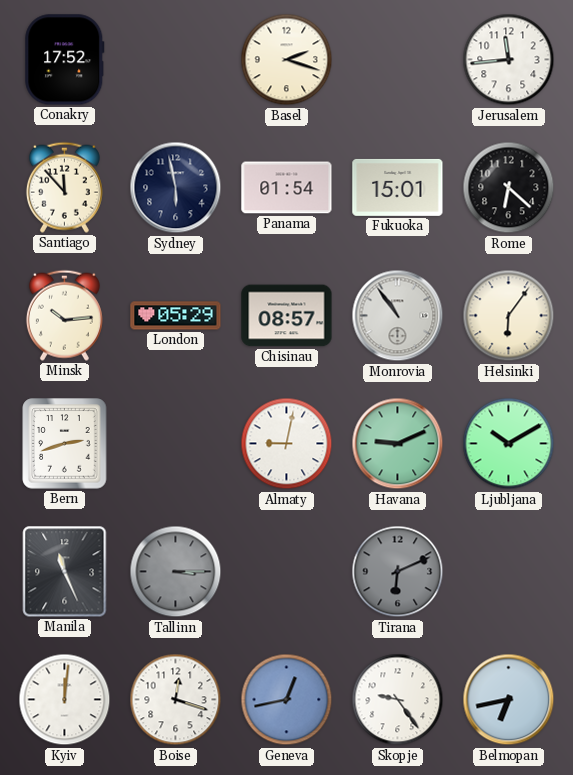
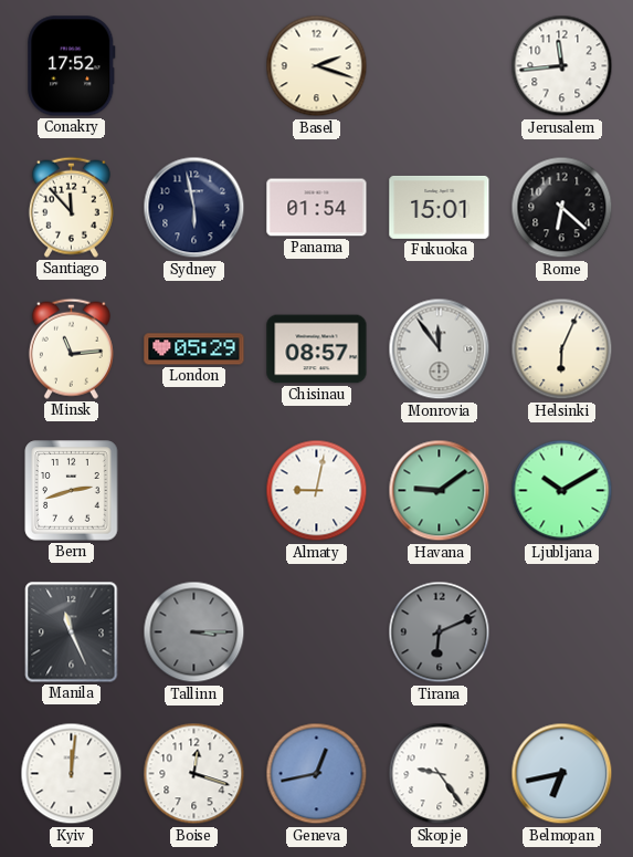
Minsk: 10:14 -> 11:14
Monrovia: 10:54 -> 11:54
Helsinki: 6:06 -> 6:04
Havana: 9:11 -> 9:09
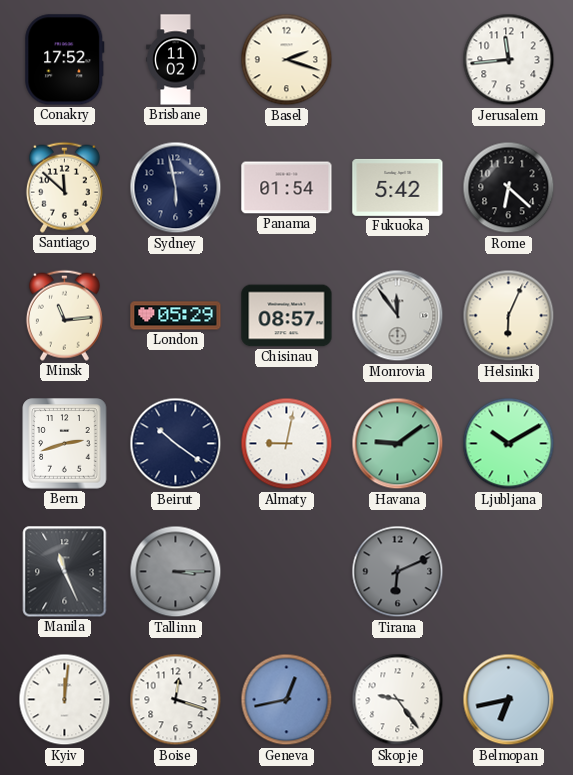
Brisbane: none -> 11:02
Santiago: 11:53 -> 11:52
Fukuoka: 15:01 -> 5:42
Beirut: none -> 10:21
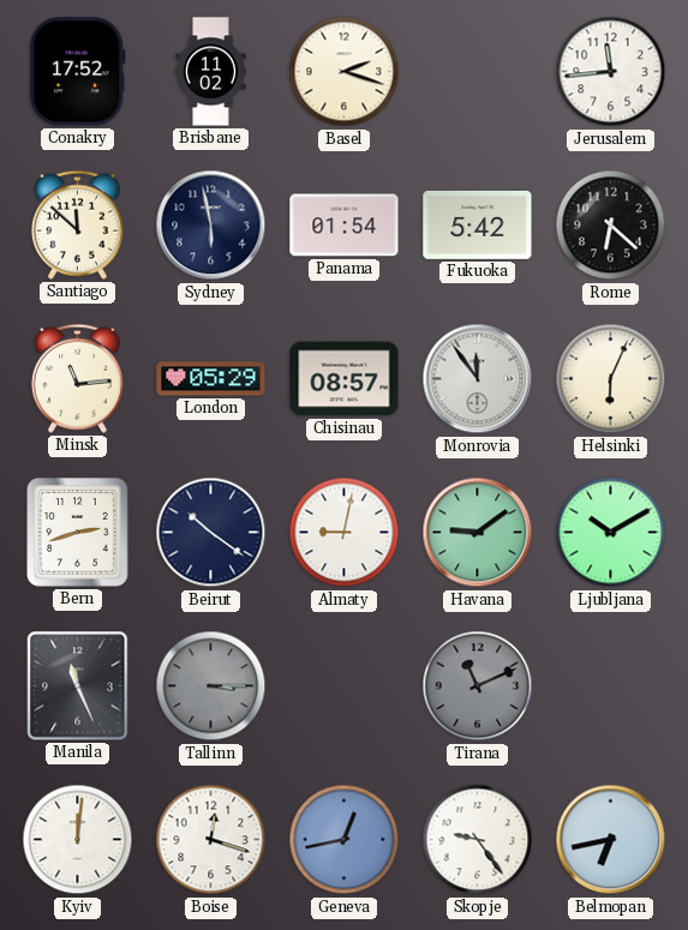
Tirana: 6:11 -> 11:11
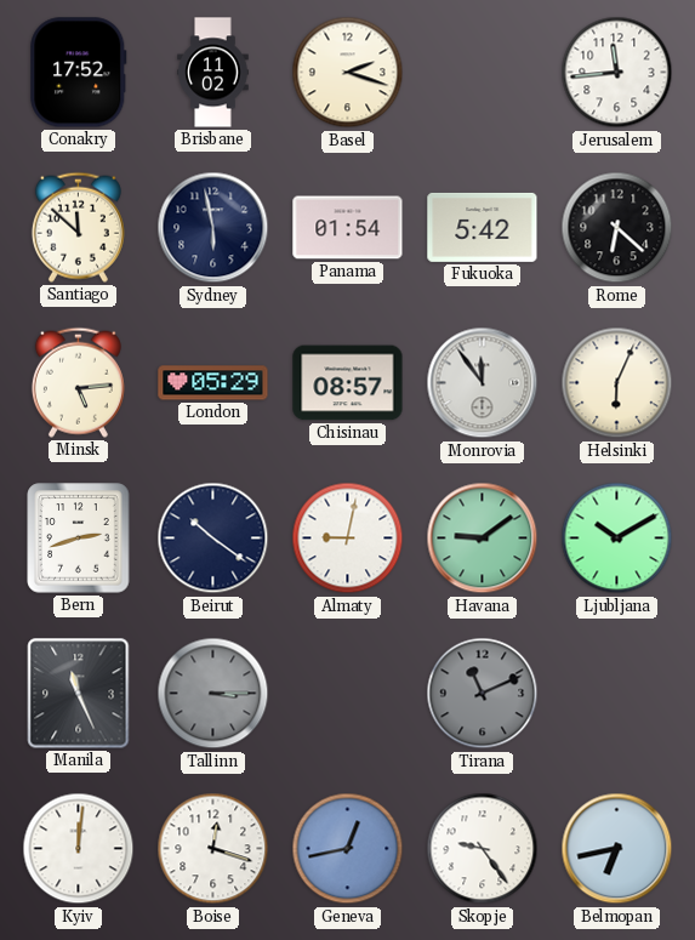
Minsk: 11:14 -> 5:14
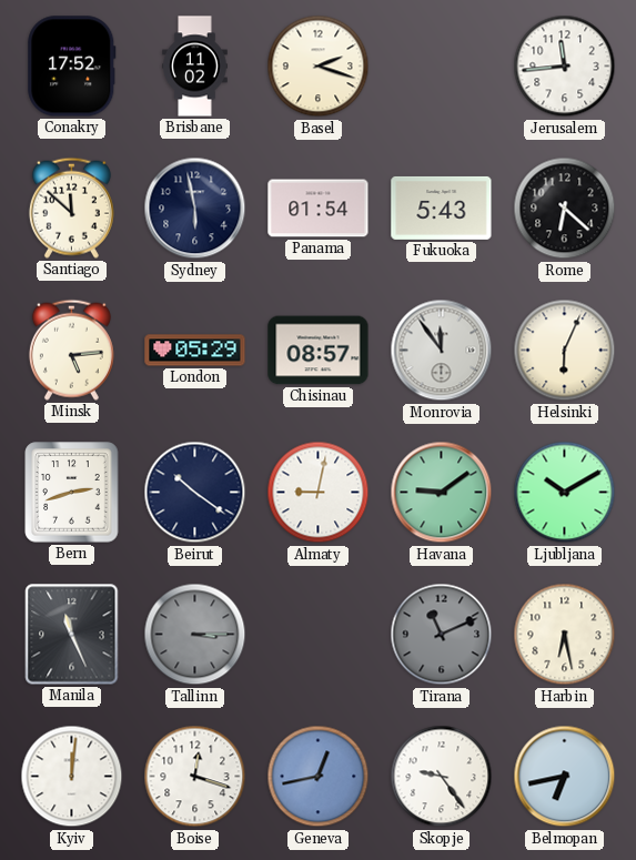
Fukuoka: 5:42 -> 5:43
Harbin: none -> 6:28
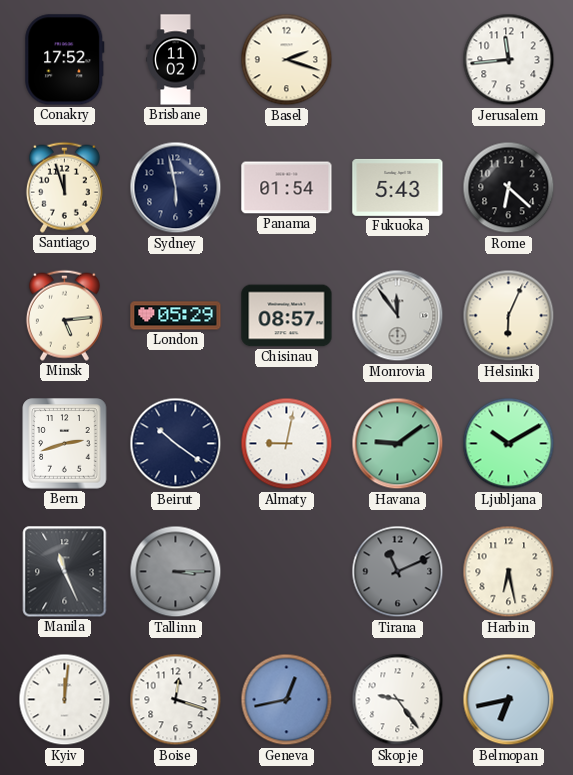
Santiago: 11:52 -> 11:57
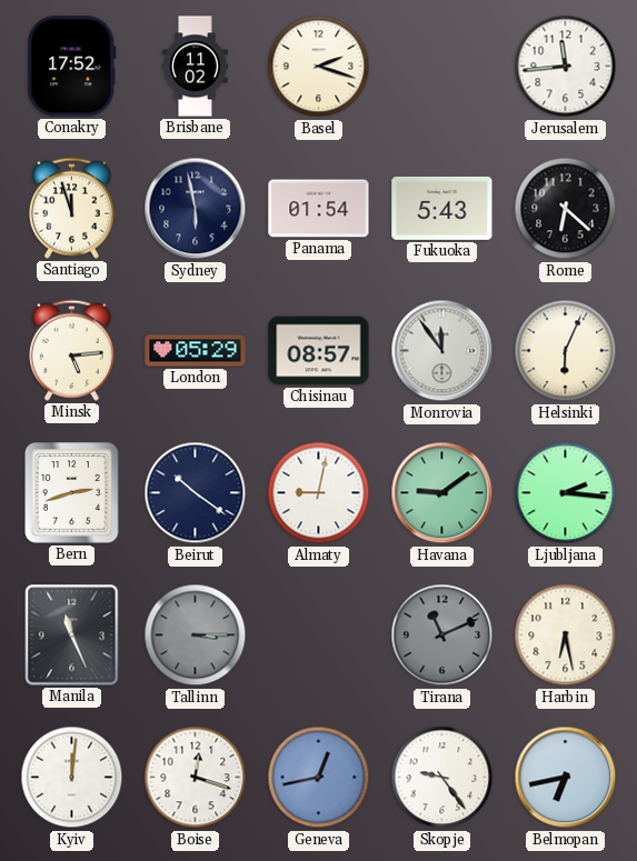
Ljubljana: 10:10 -> 2:16
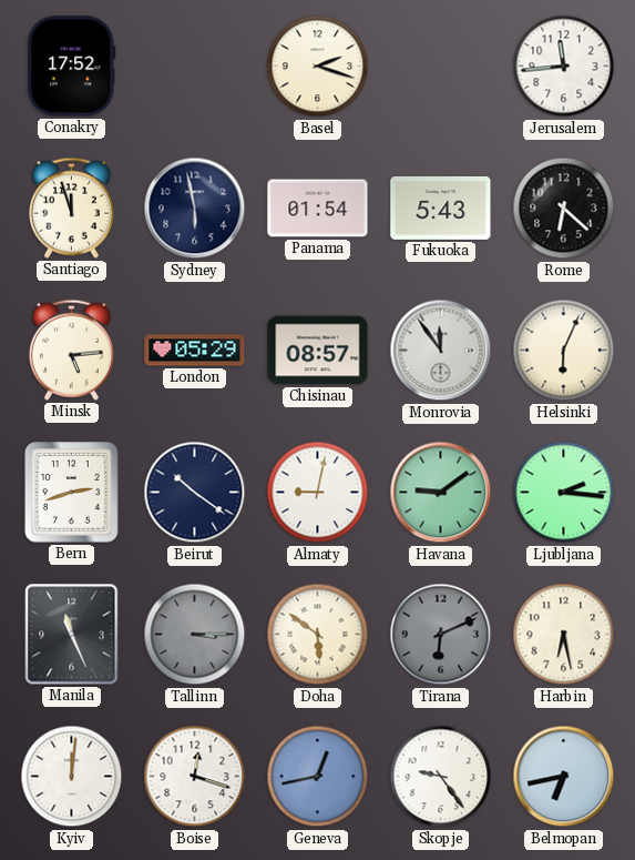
Brisbane: 11:02 -> none
Doha: none -> 5:51
Tirana: 11:11 -> 6:11
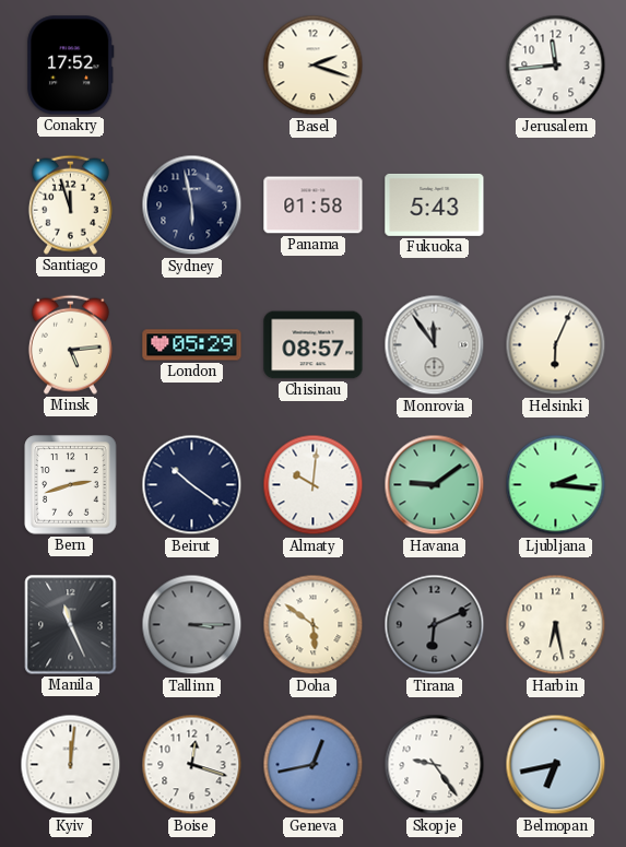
Panama: 01:54 -> 01:58
Rome: 6:22 -> none
Almaty: 9:02 -> 10:01
